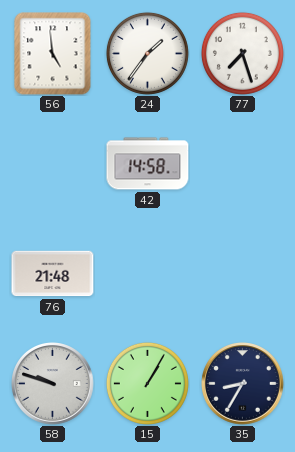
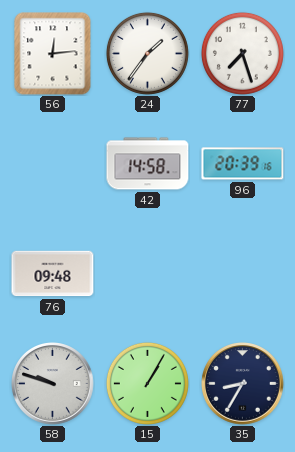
56: 4:59 -> 12:14
96: none -> 20:39
76: 21:48 -> 09:48
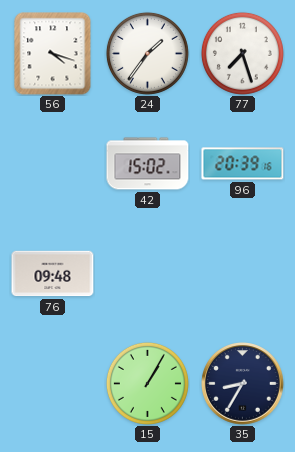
56: 12:14 -> 4:18
42: 14:58 -> 15:02
58: 9:48 -> none
